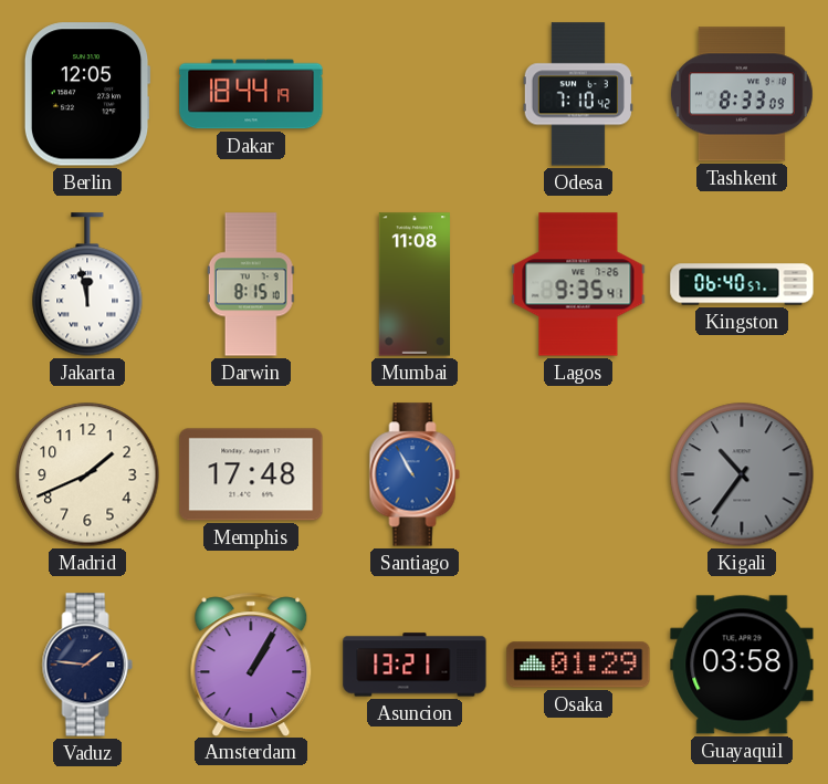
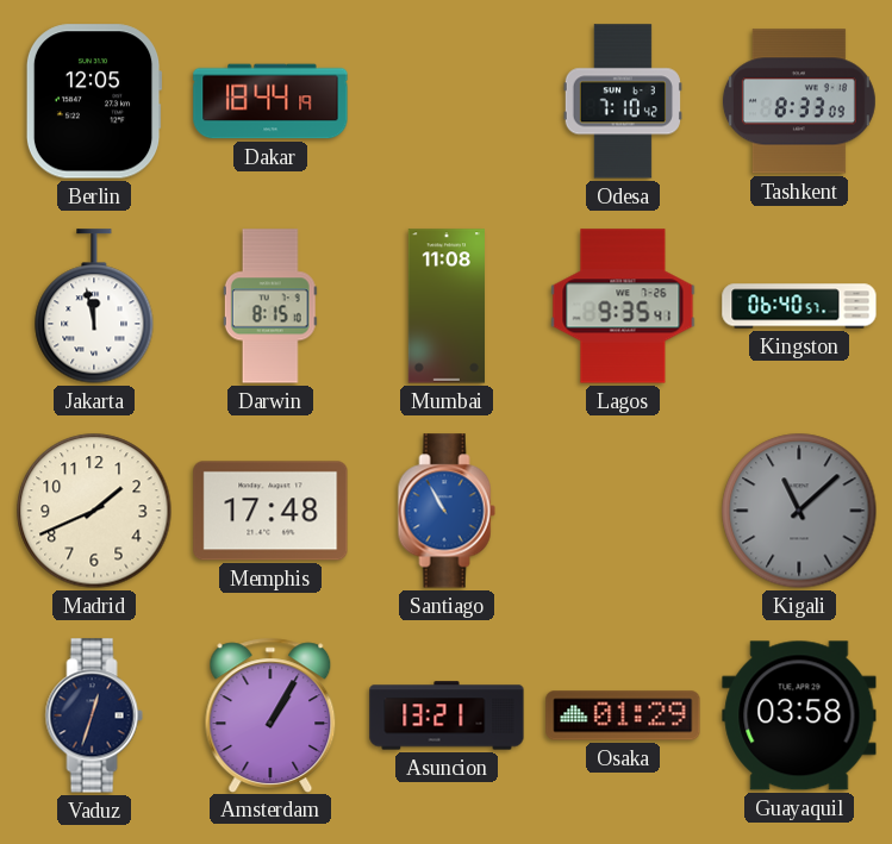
Kigali: 10:36 -> 11:08
Vaduz: 1:46 -> 12:33
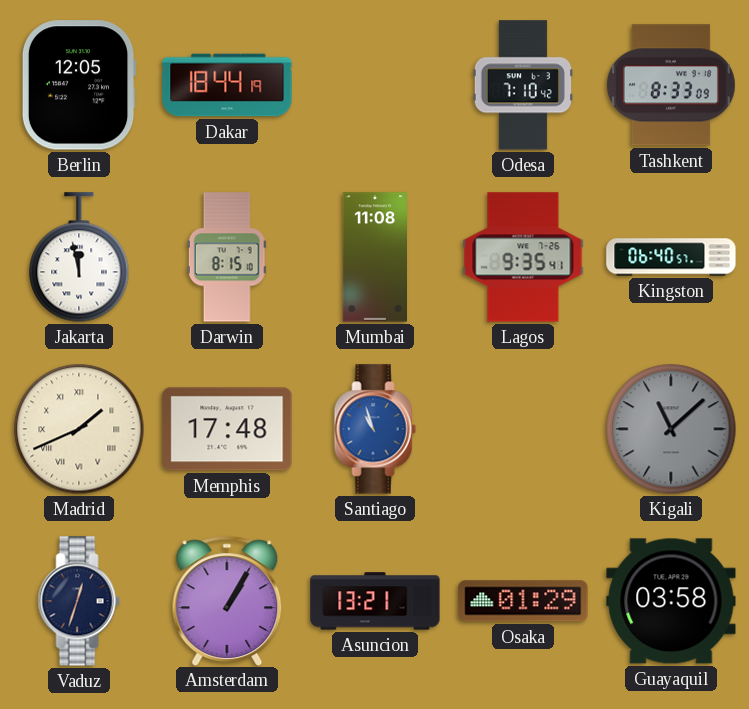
Madrid numerals: Arabic -> Roman
Santiago: 10:55 -> 10:57
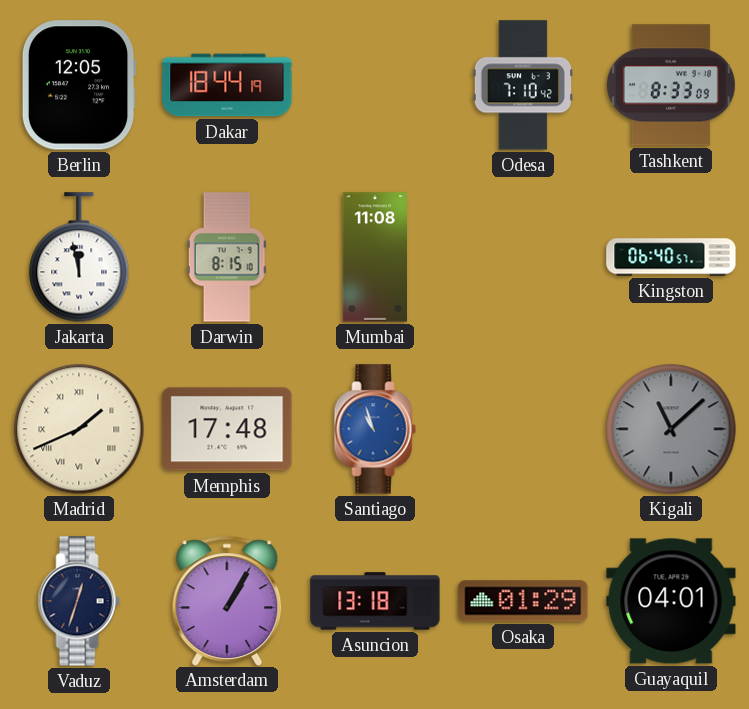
Lagos: 9:35 -> none
Asuncion: 13:21 -> 13:18
Guayaquil: 03:58 -> 04:01
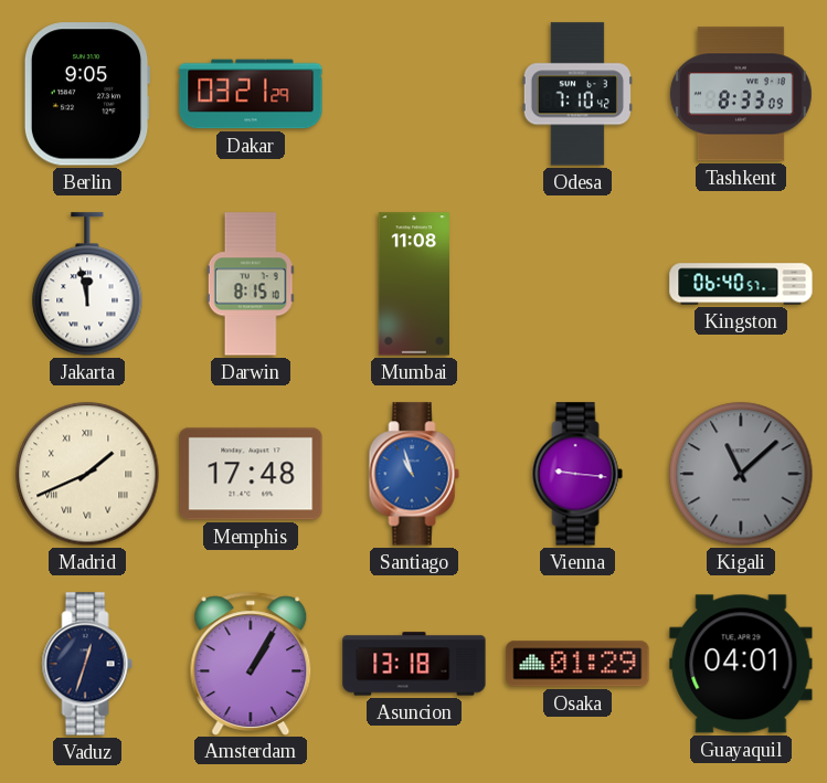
Berlin: 12:05 -> 9:05
Dakar: 18:44 -> 03:21
Vienna: none -> 9:16
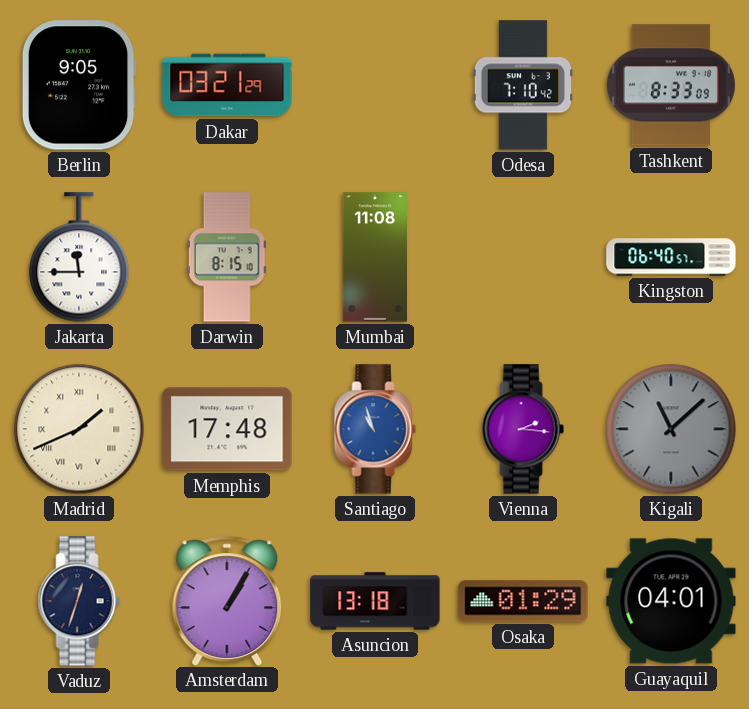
Jakarta: 11:58 -> 11:45
Vienna: 9:16 -> 2:16
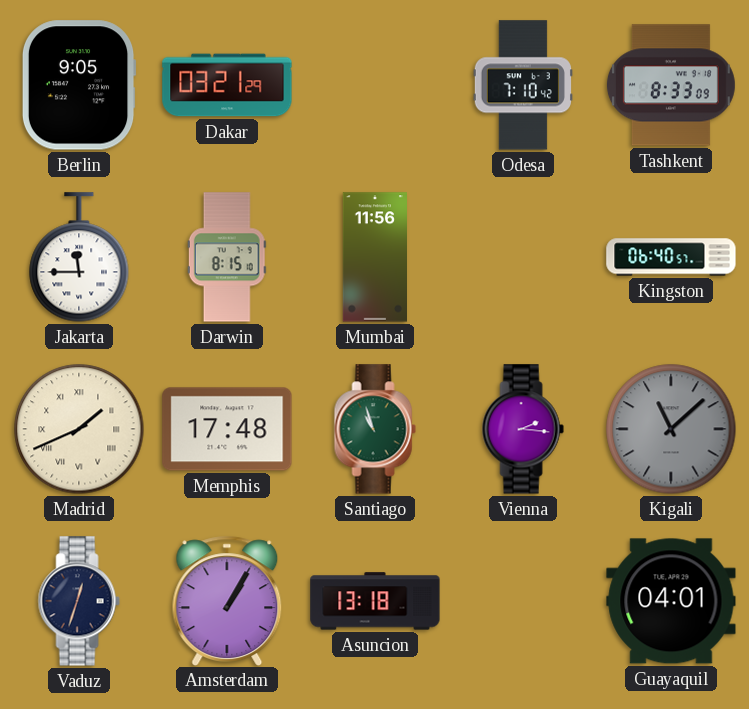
Mumbai: 11:08 -> 11:56
Santiago dial: blue -> green
Osaka: 01:29 -> none
